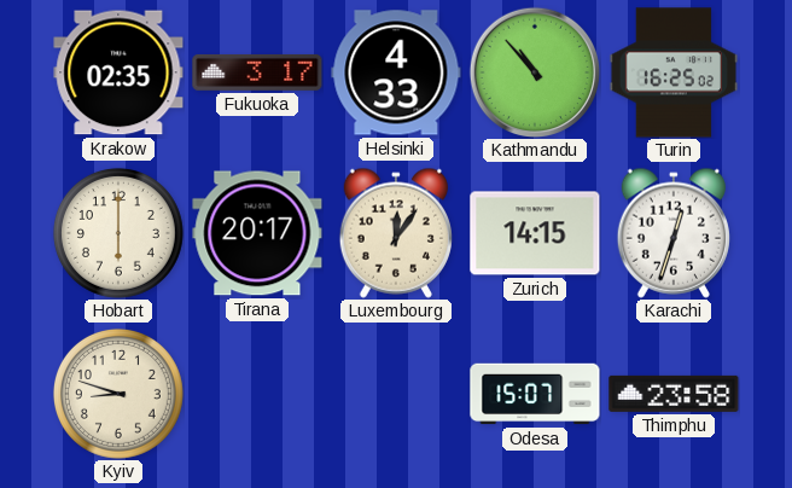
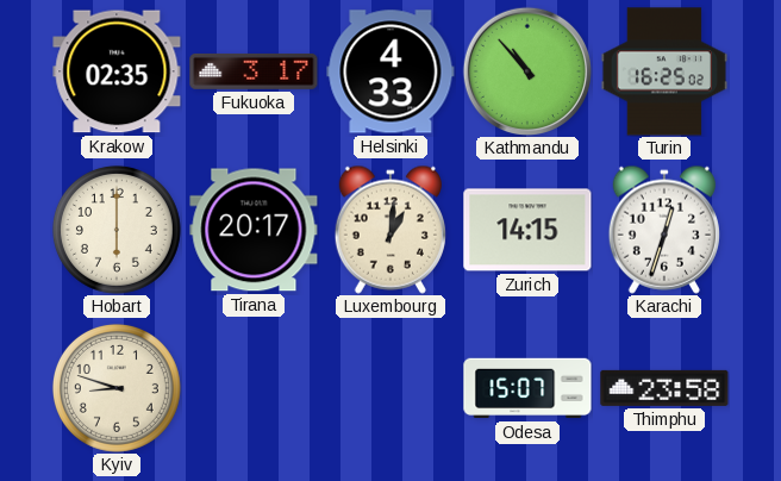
Luxembourg: 12:06 -> 1:01
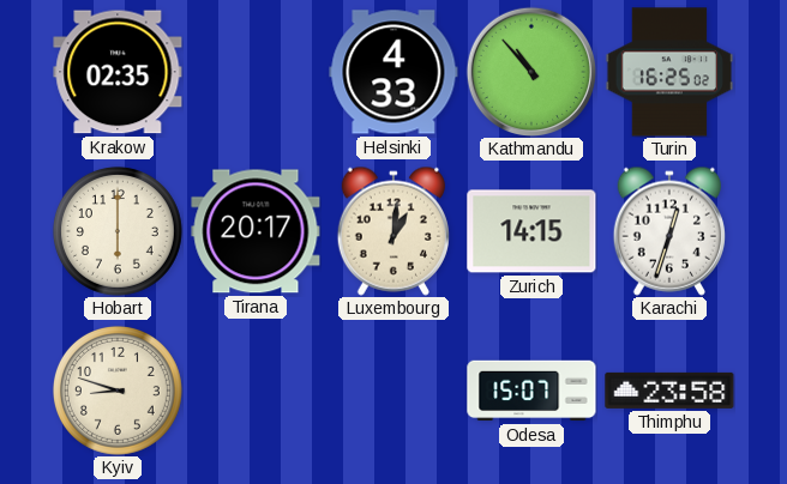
Fukuoka: 3:17 -> none
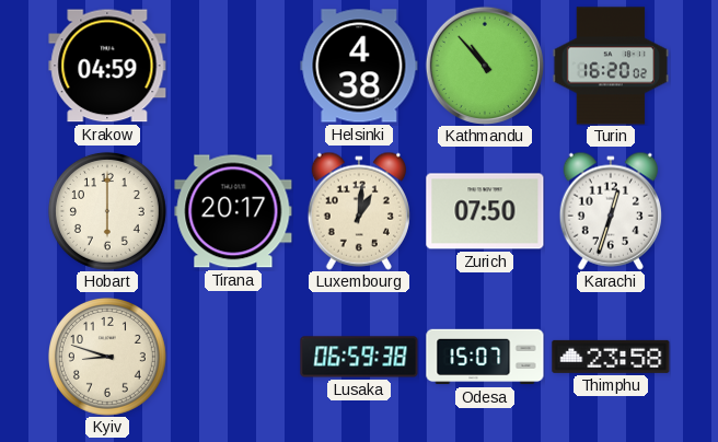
Krakow: 02:35 -> 04:59
Helsinki: 4:33 -> 4:38
Turin: 16:25 -> 16:20
Zurich: 14:15 -> 07:50
Lusaka: none -> 06:59
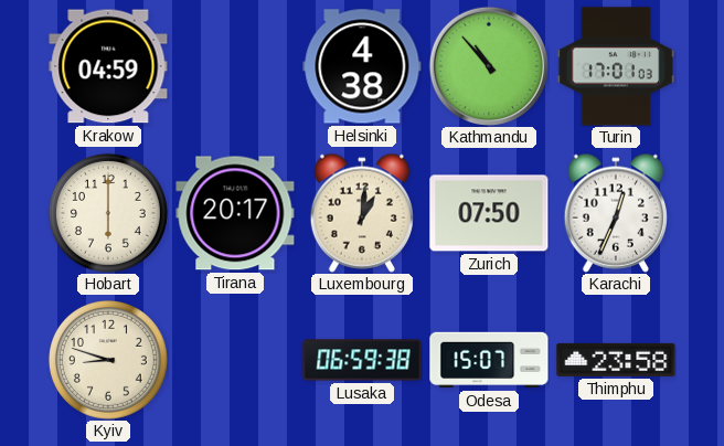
Turin: 16:20 -> 17:01
Karachi: 12:33 -> 12:34
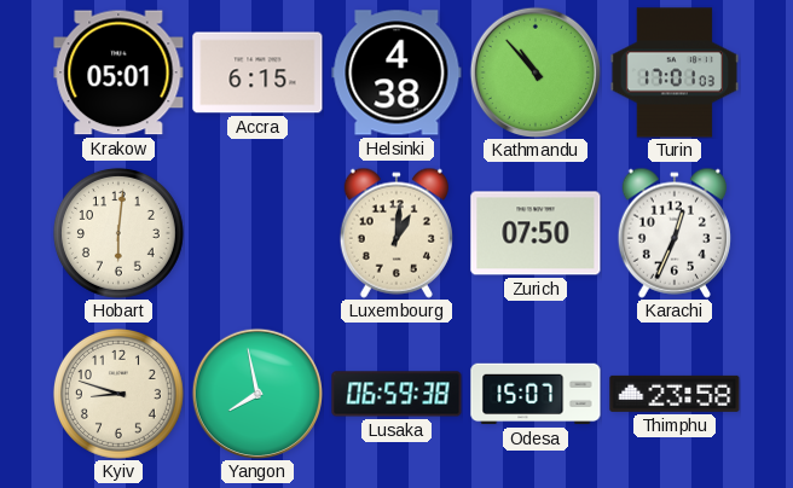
Krakow: 04:59 -> 05:01
Accra: none -> 6:15
Hobart: 6:00 -> 6:01
Tirana: 20:17 -> none
Yangon: none -> 7:58
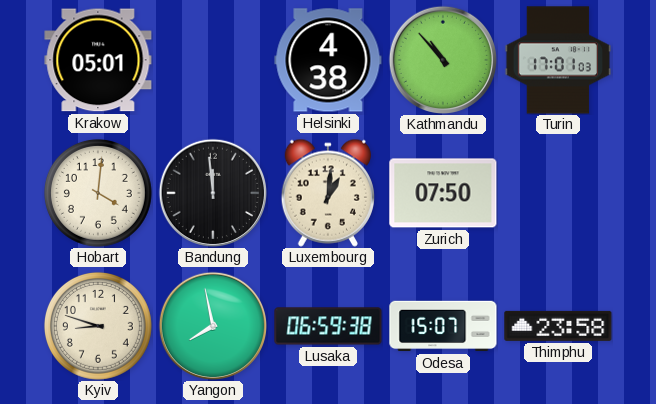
Accra: 6:15 -> none
Hobart: 6:01 -> 4:01
Bandung: none -> 11:59
Karachi: 12:34 -> none
